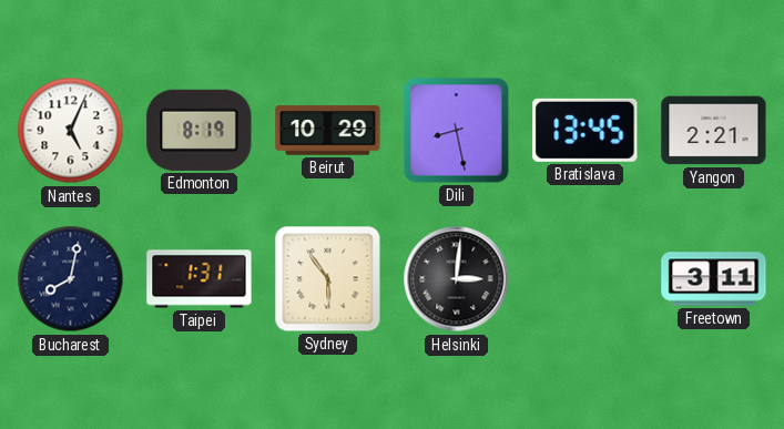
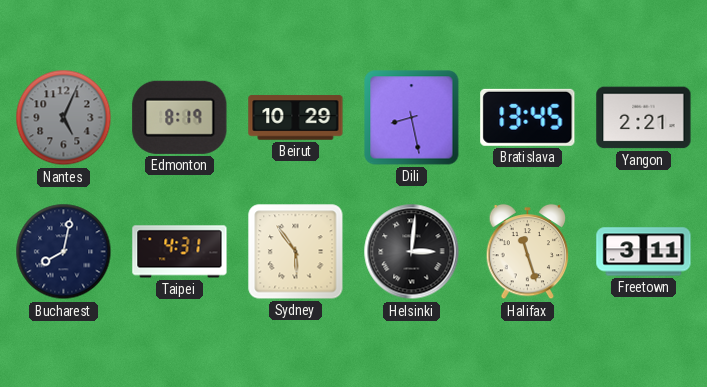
Nantes dial: white -> grey
Taipei: 1:31 -> 4:31
Halifax: none -> 11:27
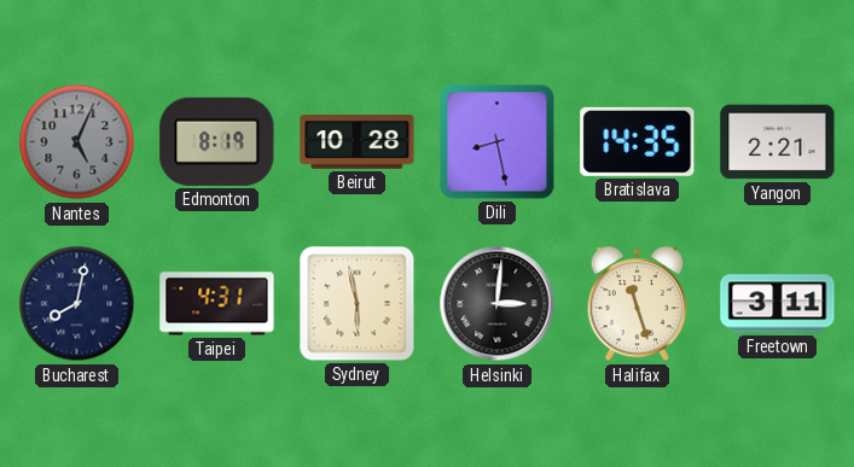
Beirut: 10:29 -> 10:28
Bratislava: 13:45 -> 14:35
Sydney: 5:54 -> 5:58
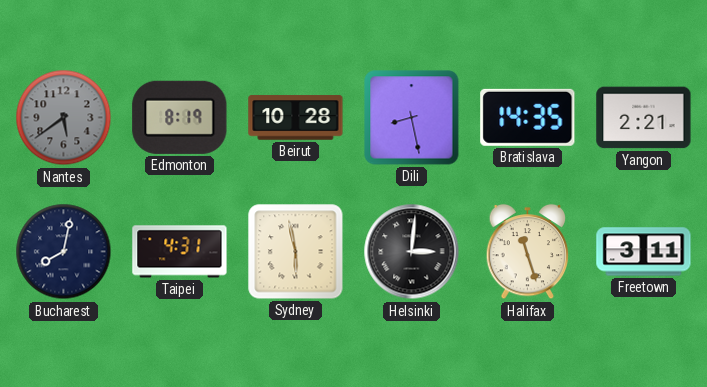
Nantes: 5:04 -> 5:39
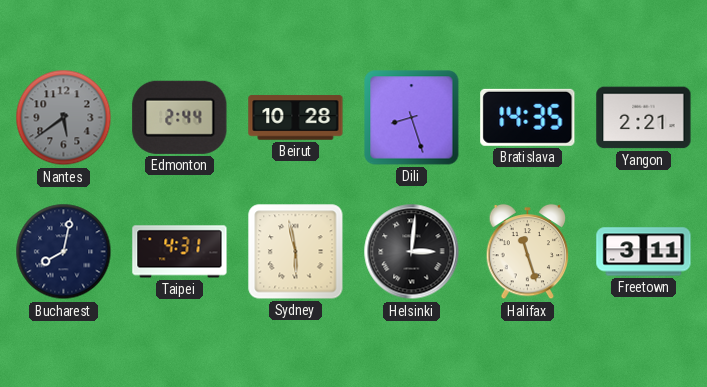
Edmonton: 8:19 -> 2:44
Dili: 8:28 -> 8:27
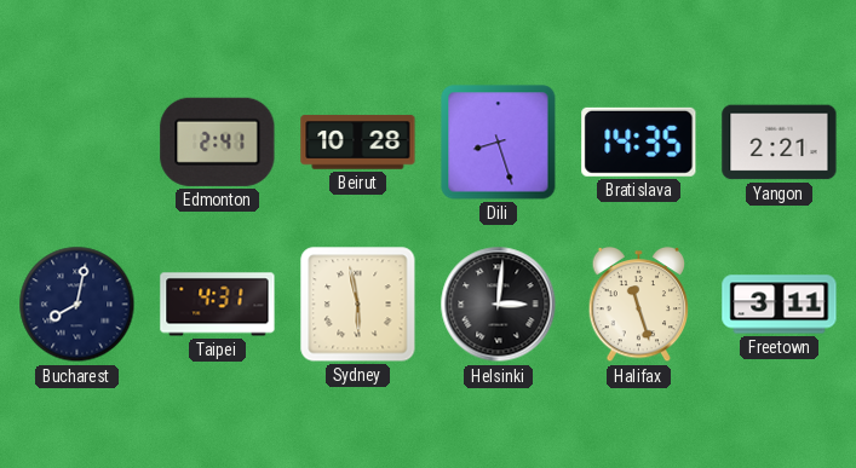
Nantes: 5:39 -> none
Edmonton: 2:44 -> 2:41
